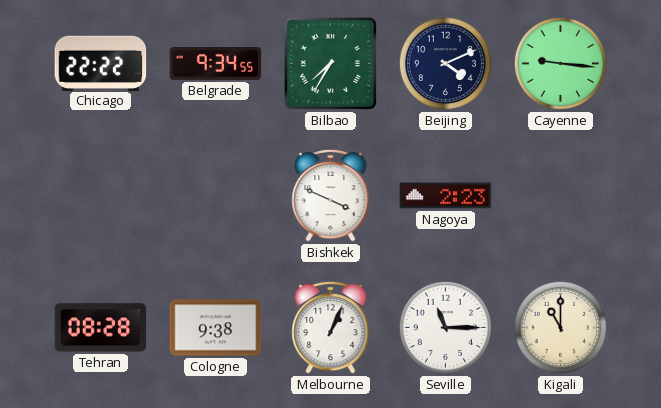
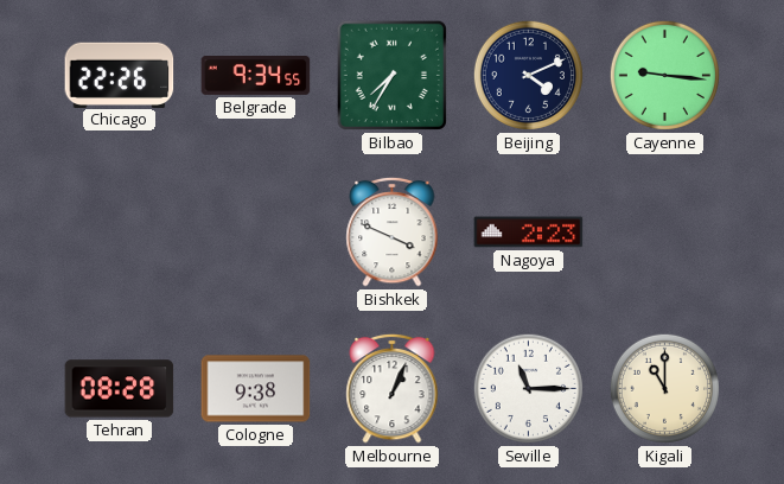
Chicago: 22:22 -> 22:26
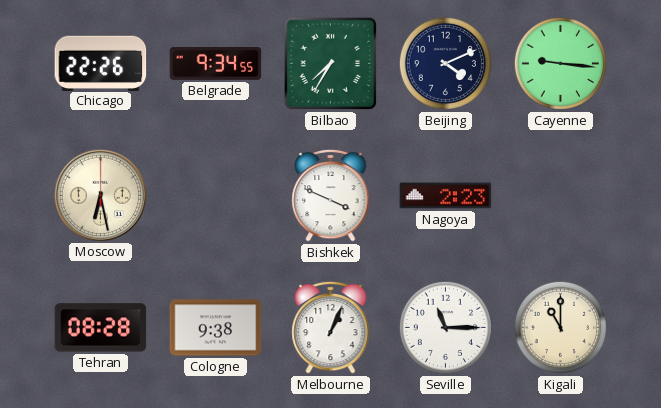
Moscow: none -> 6:28
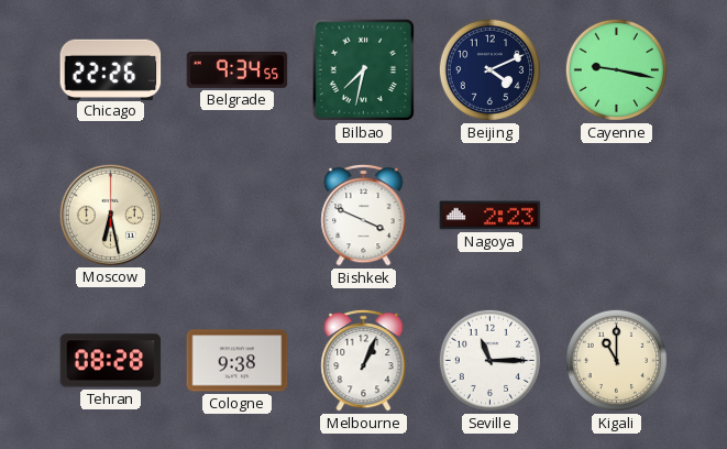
Bilbao: 7:35 -> 7:32
Cayenne: 9:16 -> 9:17
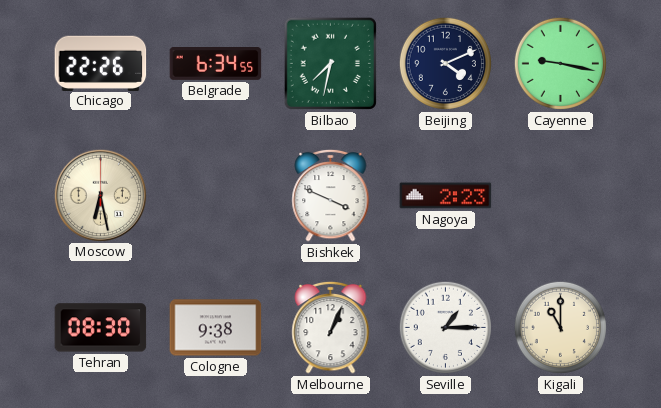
Belgrade: 9:34 -> 6:34
Tehran: 08:28 -> 08:30
Seville: 11:15 -> 1:15
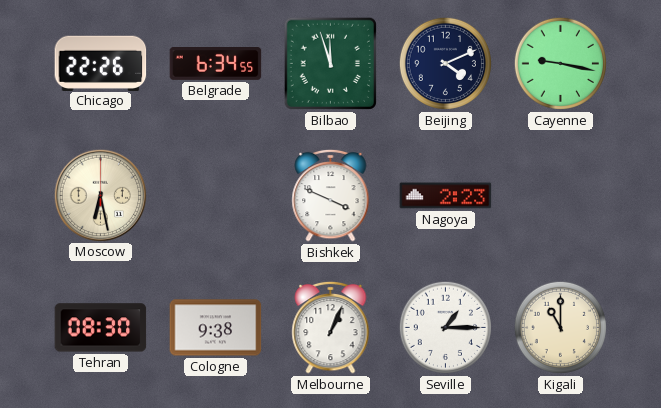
Bilbao: 7:32 -> 11:57
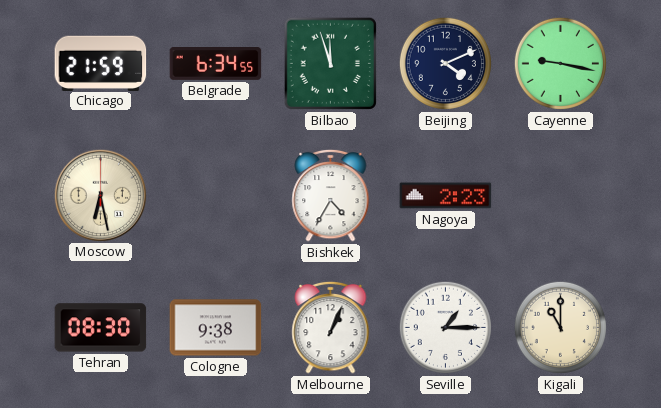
Chicago: 22:26 -> 21:59
Bishkek: 3:49 -> 4:35
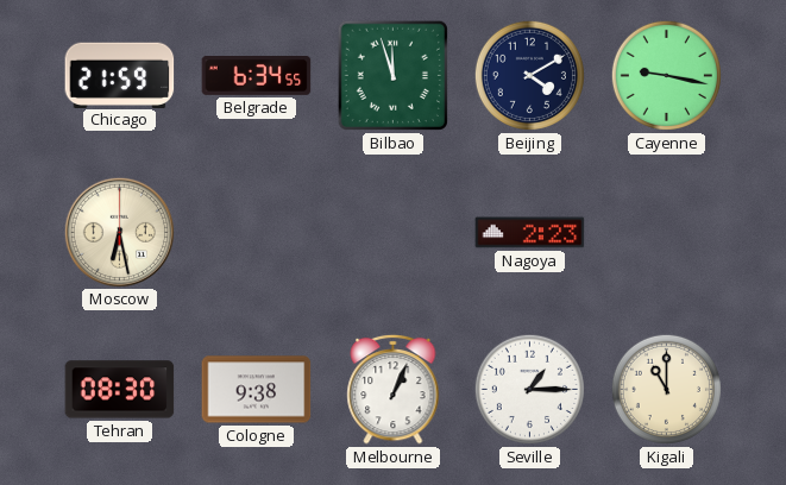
Beijing: 4:11 -> 4:10
Bishkek: 4:35 -> none
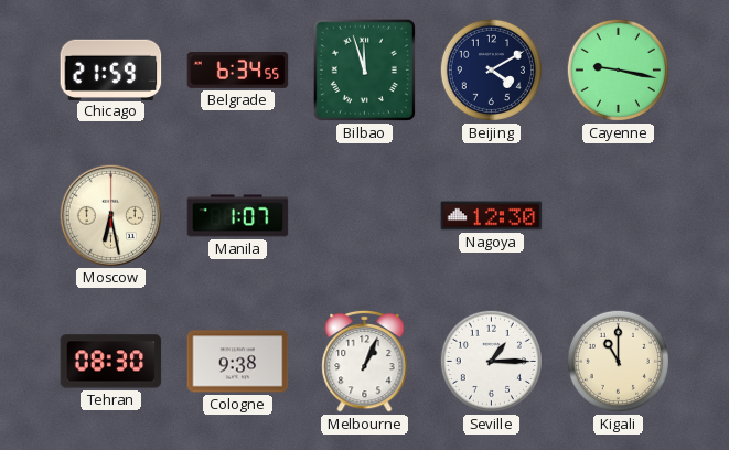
Manila: none -> 1:07
Nagoya: 2:23 -> 12:30
